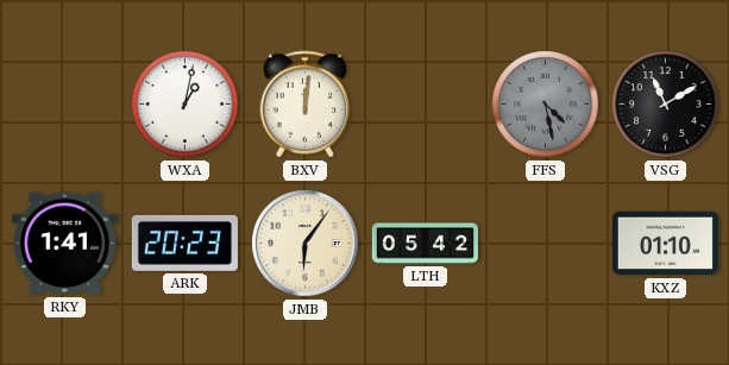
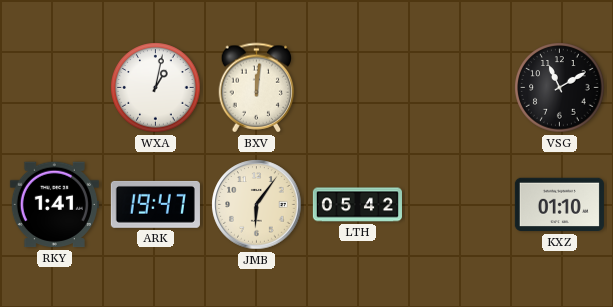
FFS: 4:28 -> none
ARK: 20:23 -> 19:47
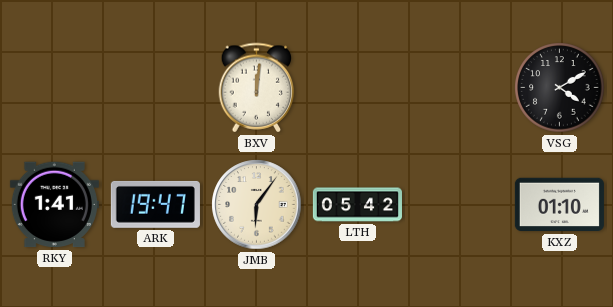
WXA: 1:02 -> none
VSG: 11:10 -> 4:10
